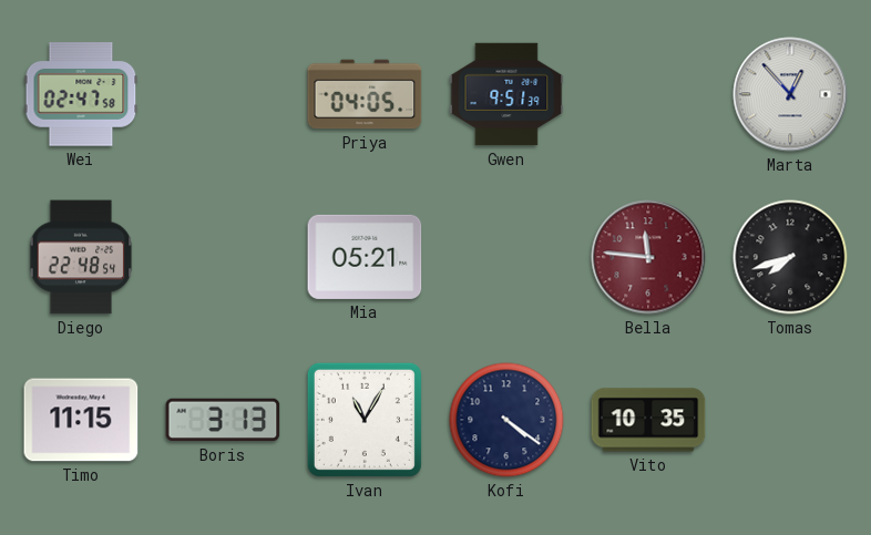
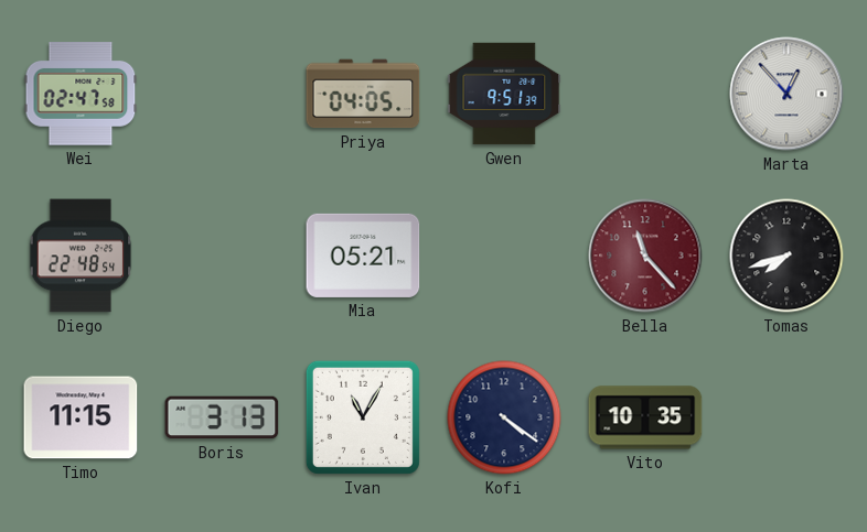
Bella: 11:46 -> 11:23
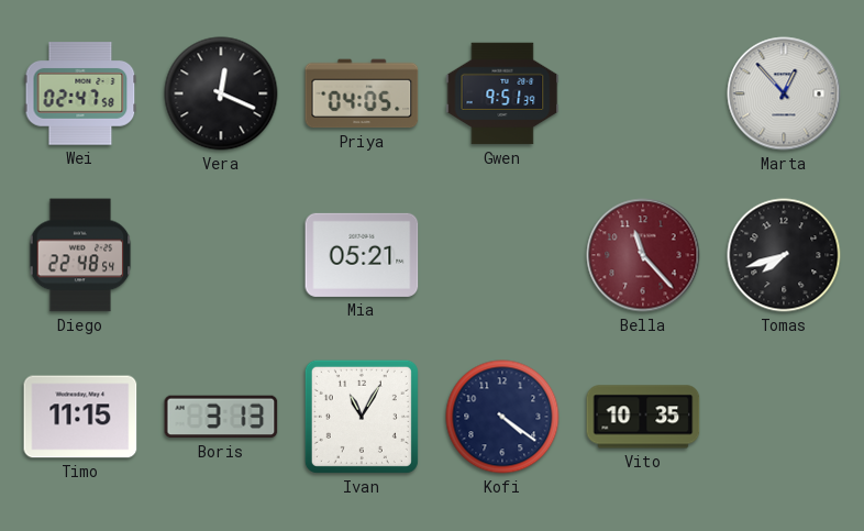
Vera: none -> 12:19
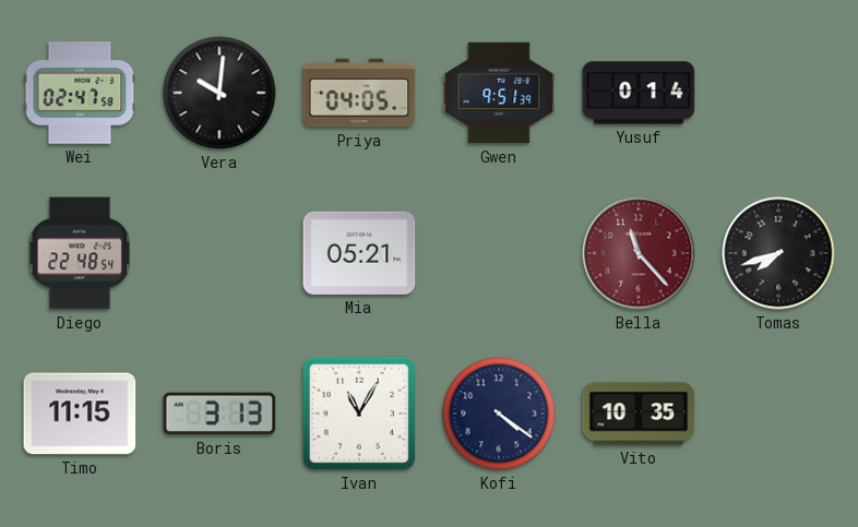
Vera: 12:19 -> 10:01
Yusuf: none -> 0:14
Marta: 12:53 -> none
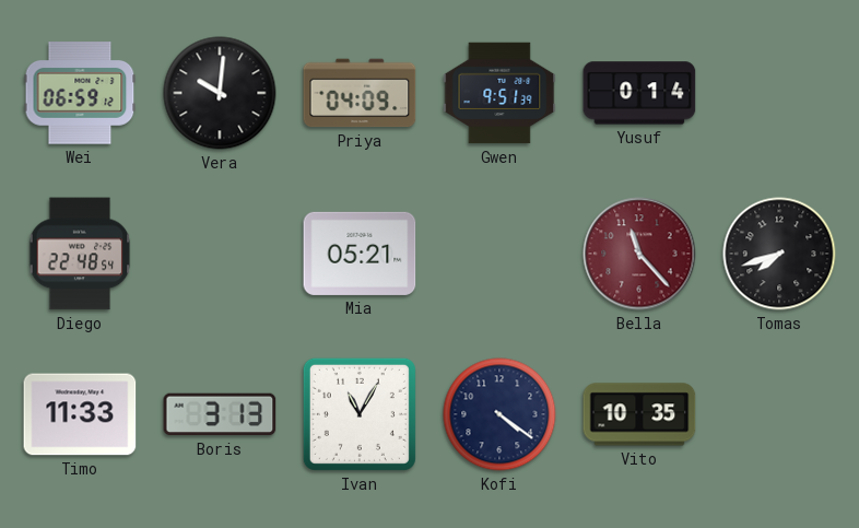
Wei: 02:47 -> 06:59
Priya: 04:05 -> 04:09
Timo: 11:15 -> 11:33
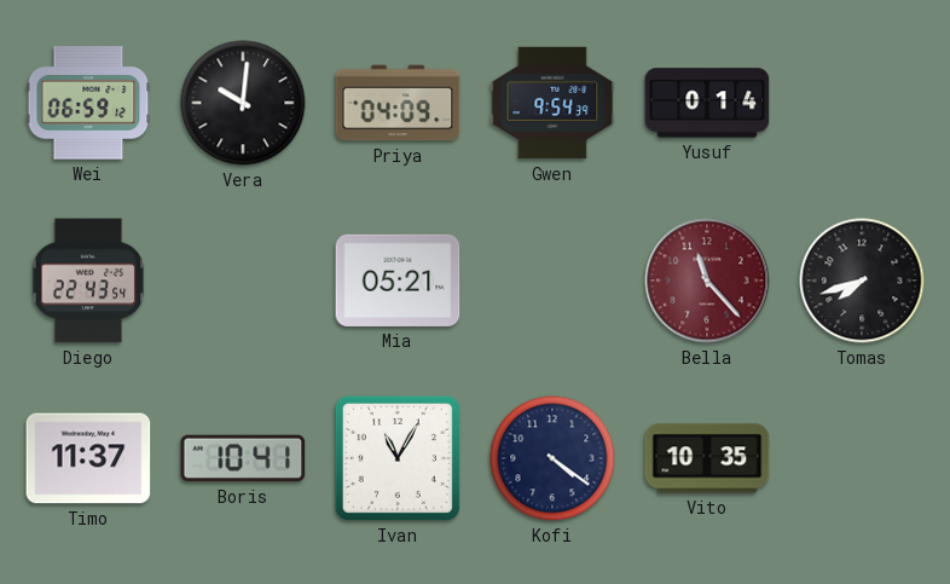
Gwen: 9:51 -> 9:54
Diego: 22:48 -> 22:43
Timo: 11:33 -> 11:37
Boris: 3:13 -> 10:41
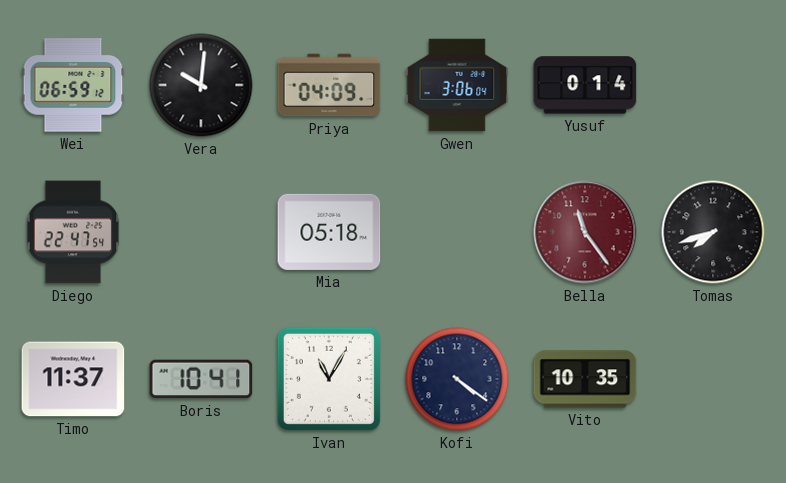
Gwen: 9:54 -> 3:06
Diego: 22:43 -> 22:47
Mia: 05:21 -> 05:18
Bella: 11:23 -> 11:24
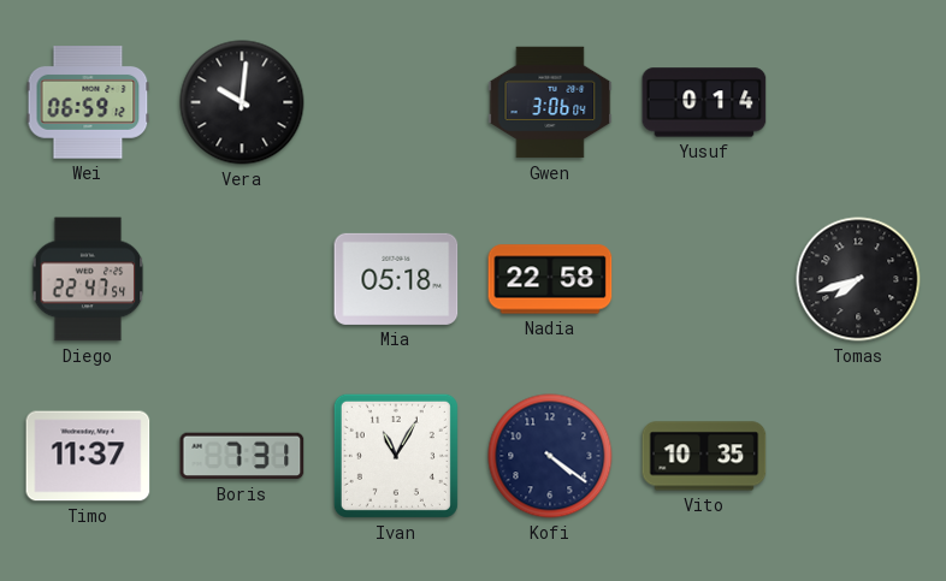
Priya: 04:09 -> none
Nadia: none -> 22:58
Bella: 11:24 -> none
Boris: 10:41 -> 7:31
